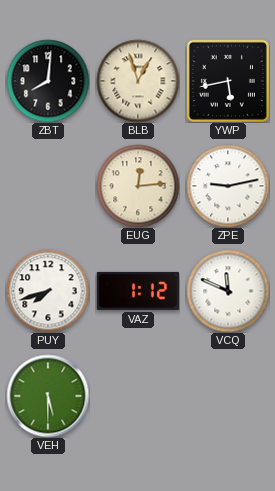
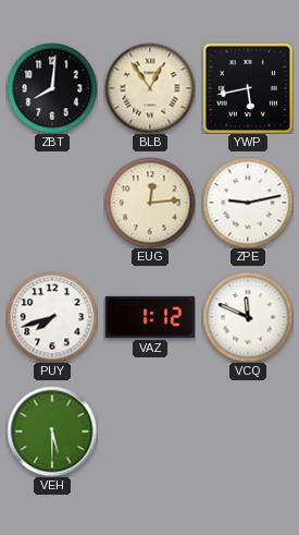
BLB: 12:57 -> 12:54
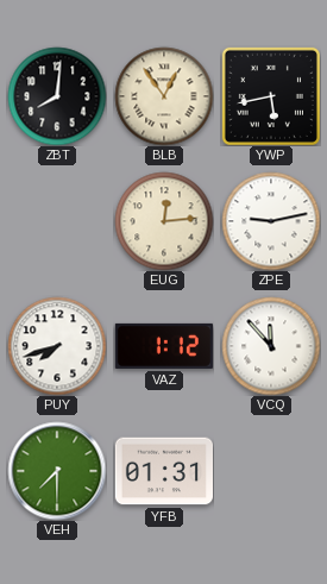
VCQ: 11:49 -> 11:53
VEH: 5:30 -> 7:30
YFB: none -> 01:31
